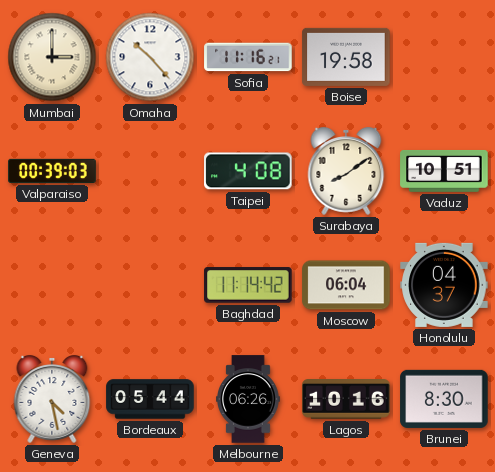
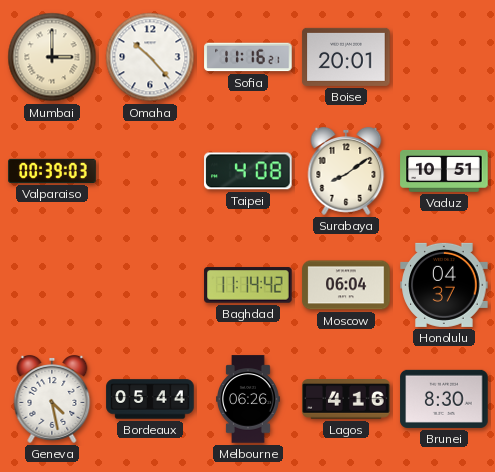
Boise: 19:58 -> 20:01
Lagos: 10:16 -> 4:16
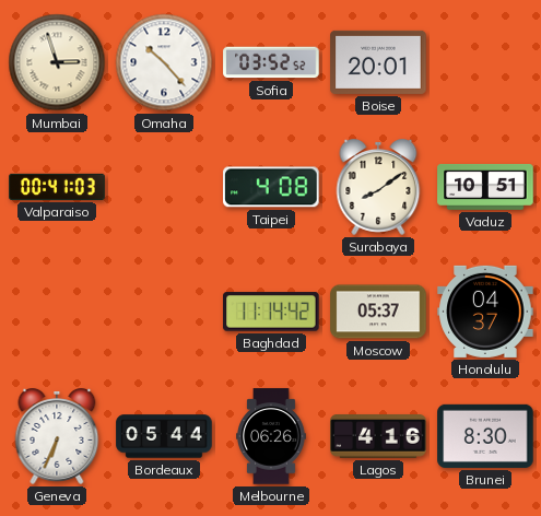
Mumbai: 3:00 -> 2:57
Sofia: 11:16 -> 03:52
Valparaiso: 00:39 -> 00:41
Moscow: 06:04 -> 05:37
Geneva: 4:28 -> 6:34
